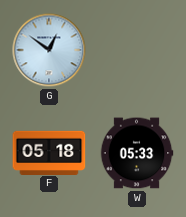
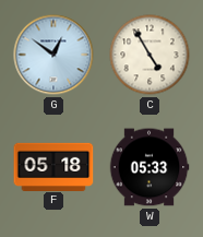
C: none -> 4:55
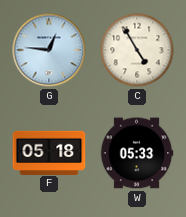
G: 12:51 -> 12:46
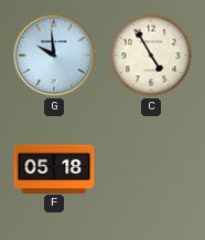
G: 12:46 -> 9:59
W: 05:33 -> none
